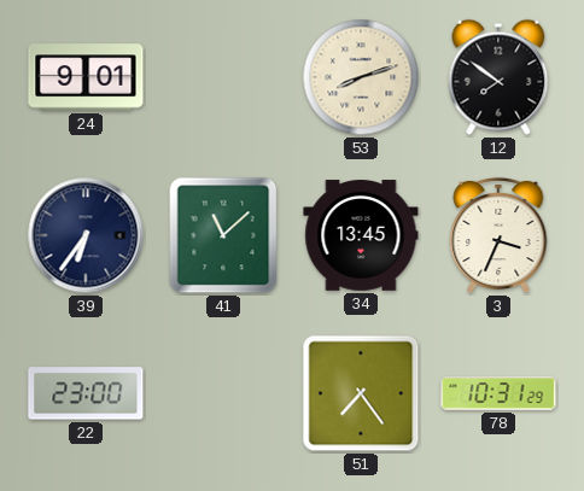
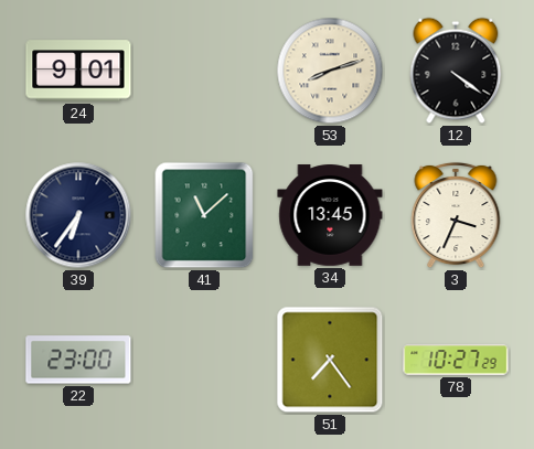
12: 7:51 -> 4:21
78: 10:31 -> 10:27
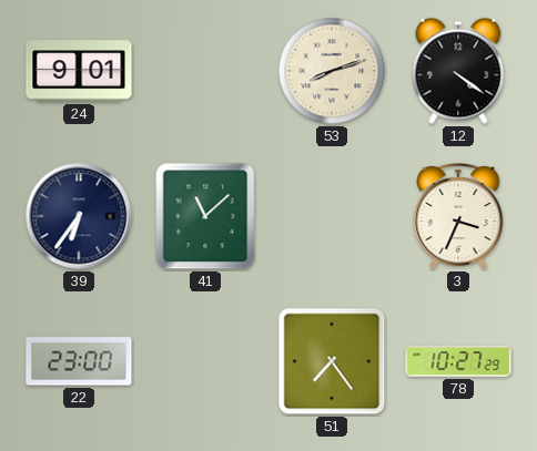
34: 13:45 -> none
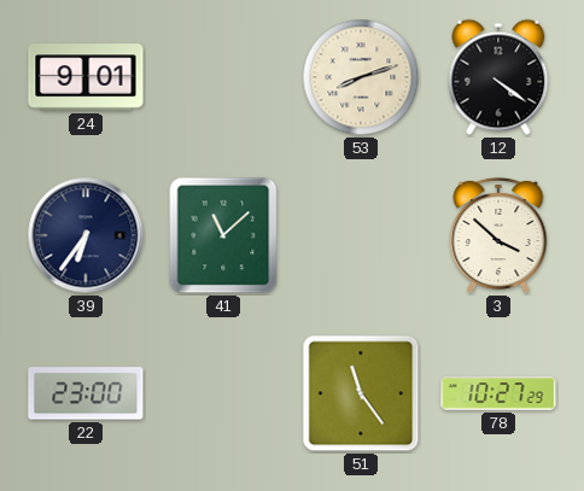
3: 3:34 -> 3:52
51: 7:24 -> 11:24
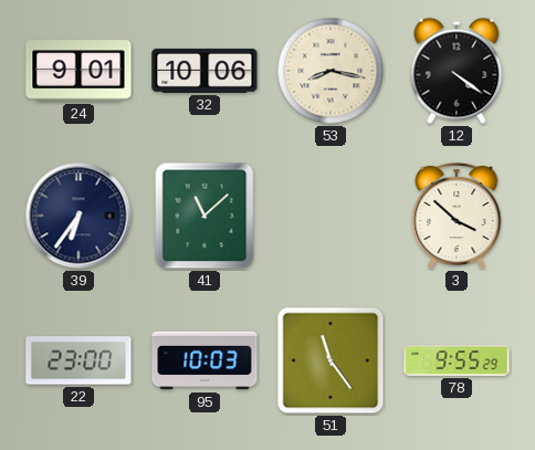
32: none -> 10:06
53: 8:12 -> 8:17
95: none -> 10:03
78: 10:27 -> 9:55
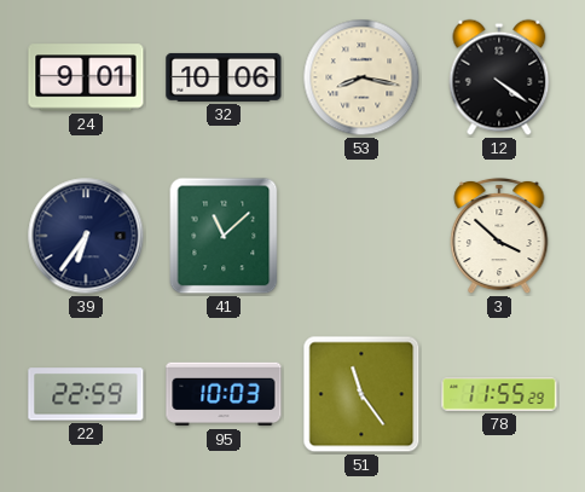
22: 23:00 -> 22:59
78: 9:55 -> 11:55
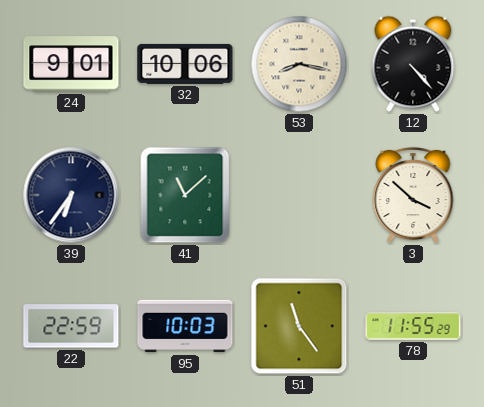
12: 4:21 -> 4:23
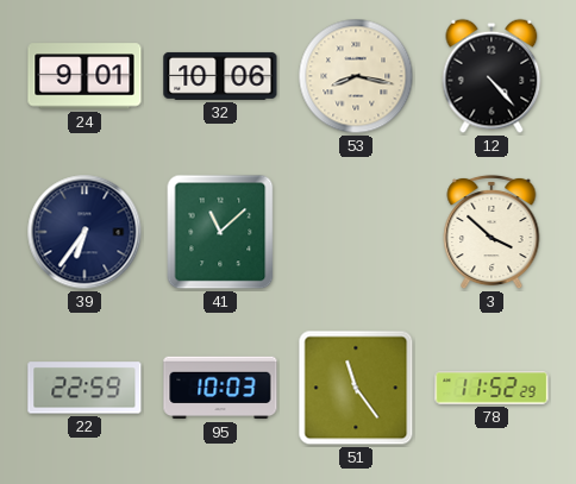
78: 11:55 -> 11:52
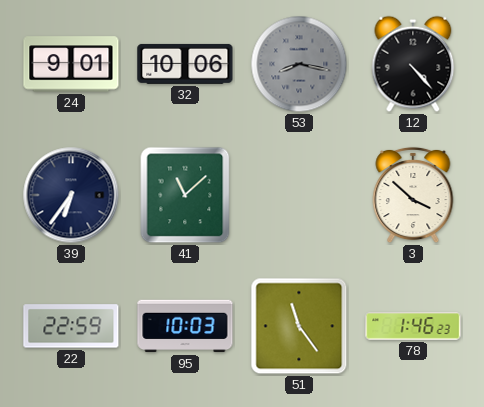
53 dial: cream -> grey
78: 11:52 -> 1:46
